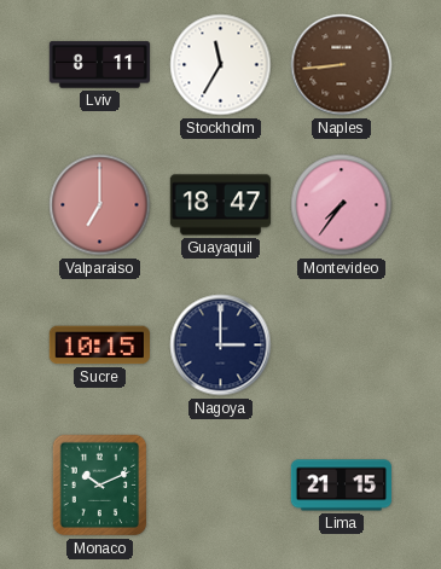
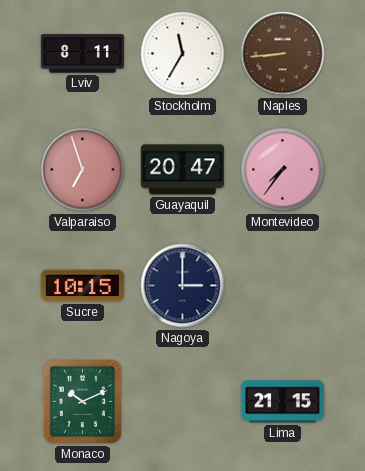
Valparaiso: 7:00 -> 6:57
Guayaquil: 18:47 -> 20:47
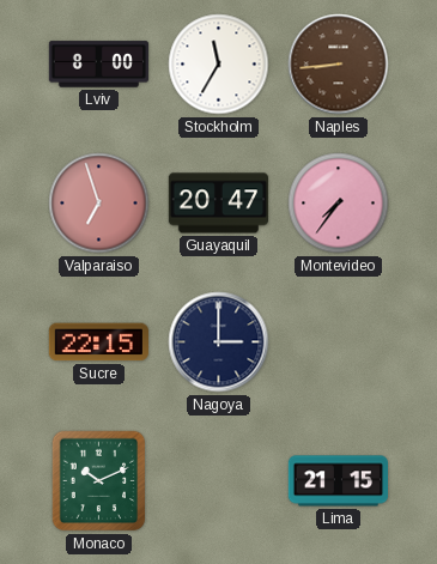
Lviv: 8:11 -> 8:00
Sucre: 10:15 -> 22:15
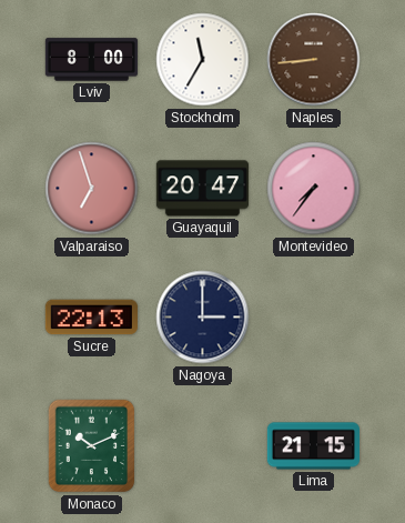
Sucre: 22:15 -> 22:13
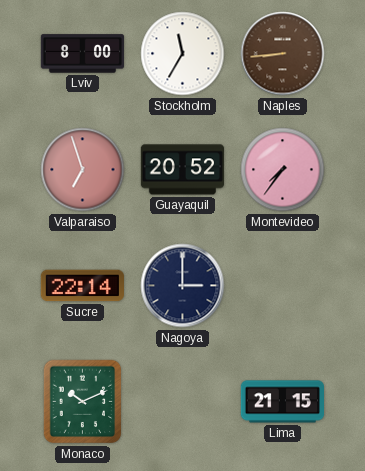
Guayaquil: 20:47 -> 20:52
Sucre: 22:13 -> 22:14
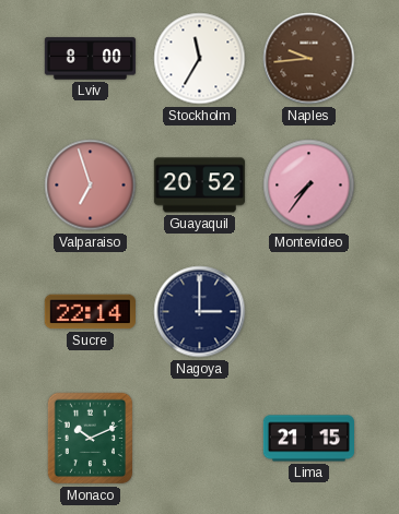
Naples: 8:44 -> 9:44
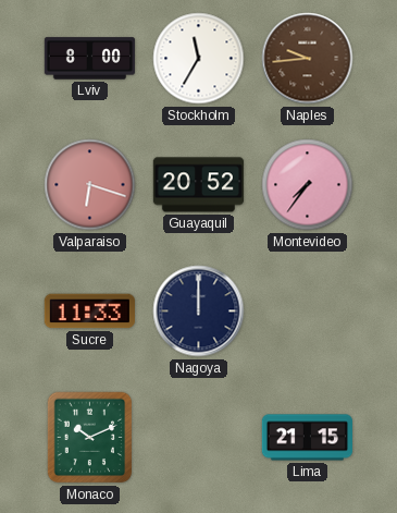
Valparaiso: 6:57 -> 6:18
Sucre: 22:14 -> 11:33
Nagoya: 3:00 -> 12:00
